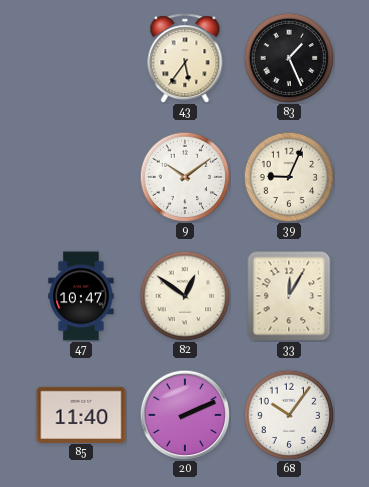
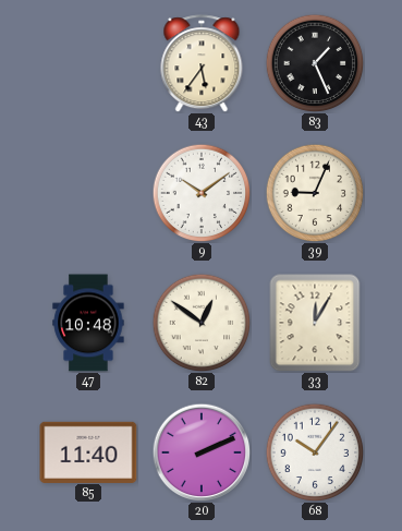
47: 10:47 -> 10:48
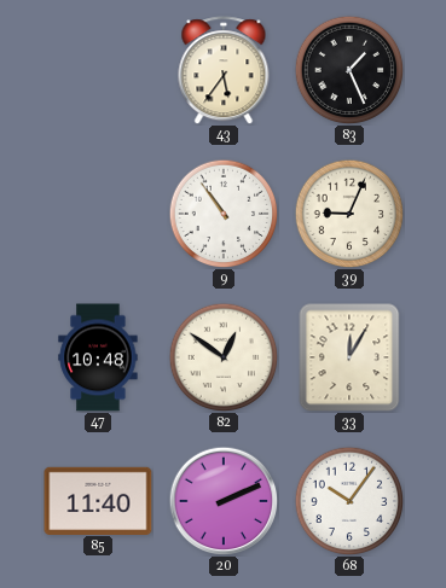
9: 10:09 -> 10:54
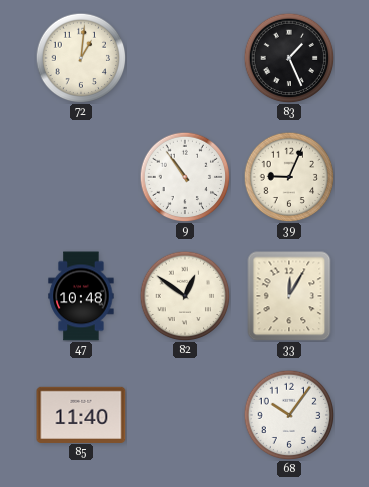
72: none -> 1:01
43: 5:36 -> none
20: 2:11 -> none
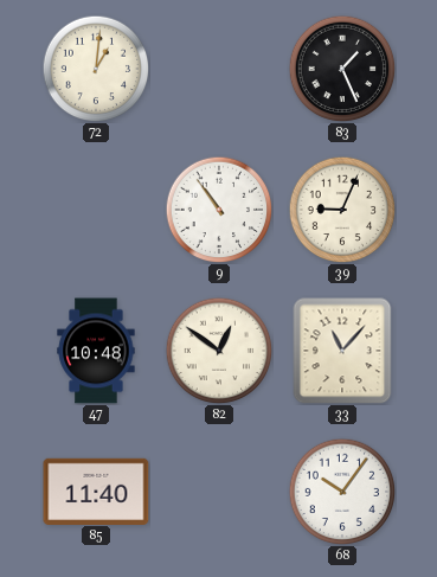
33: 12:05 -> 11:07
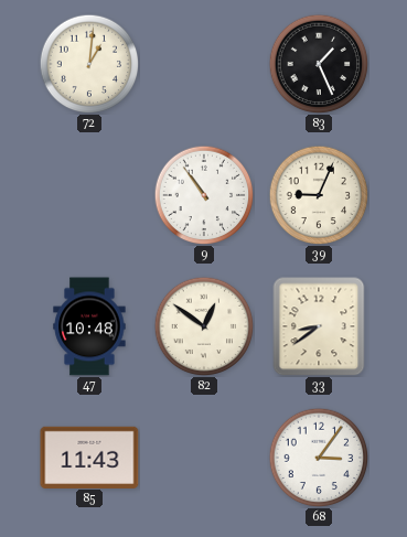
33: 11:07 -> 8:39
85: 11:40 -> 11:43
68: 10:06 -> 3:06
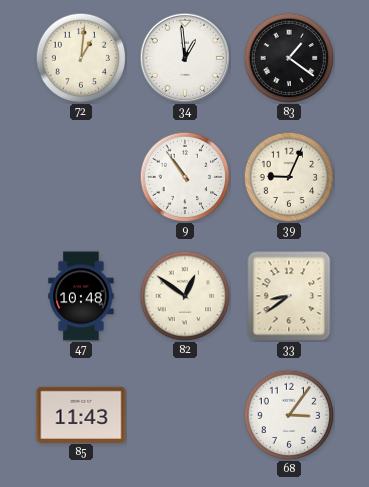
34: none -> 12:59
83: 1:26 -> 1:21
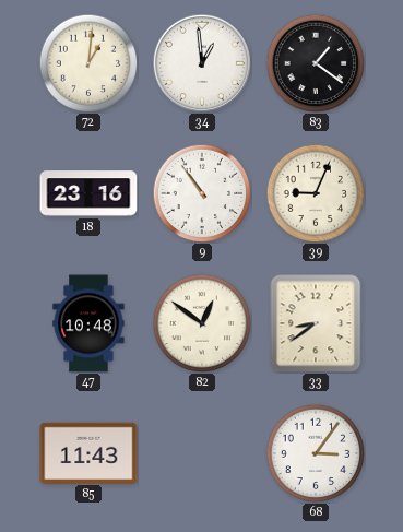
18: none -> 23:16
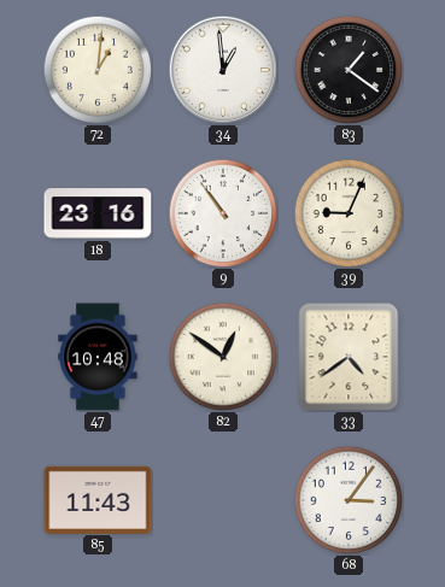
33: 8:39 -> 4:39
